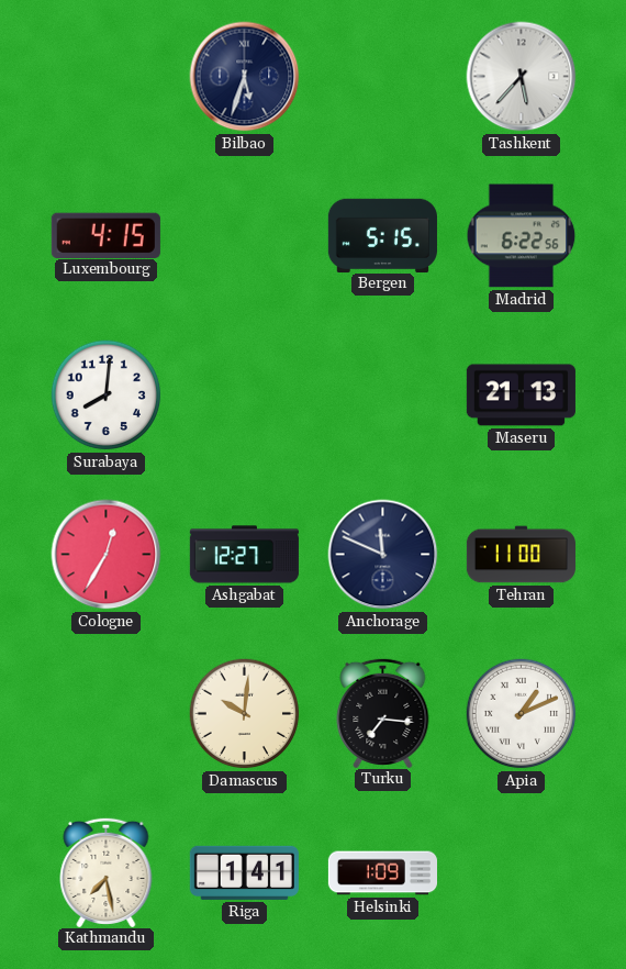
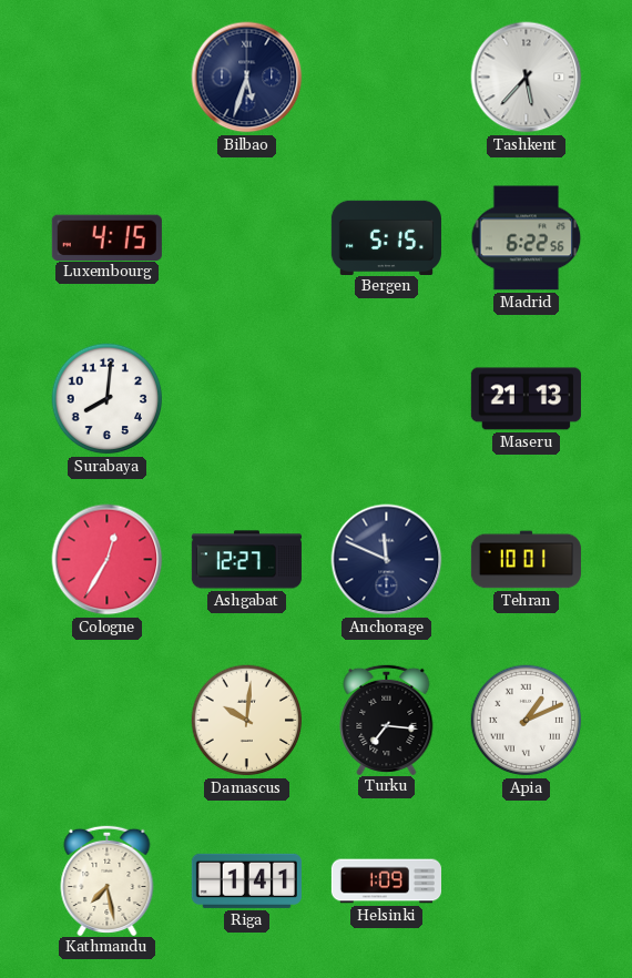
Tehran: 11:00 -> 10:01
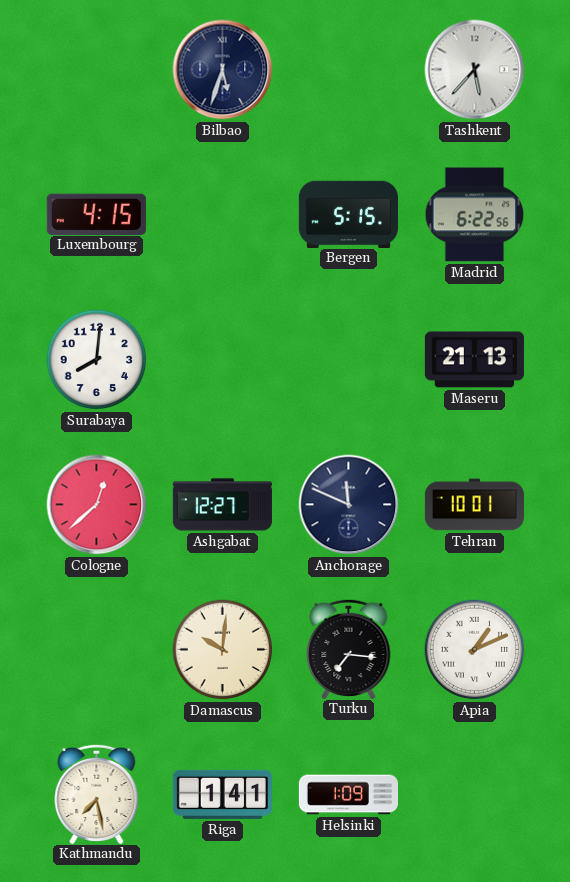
Cologne: 12:35 -> 12:38
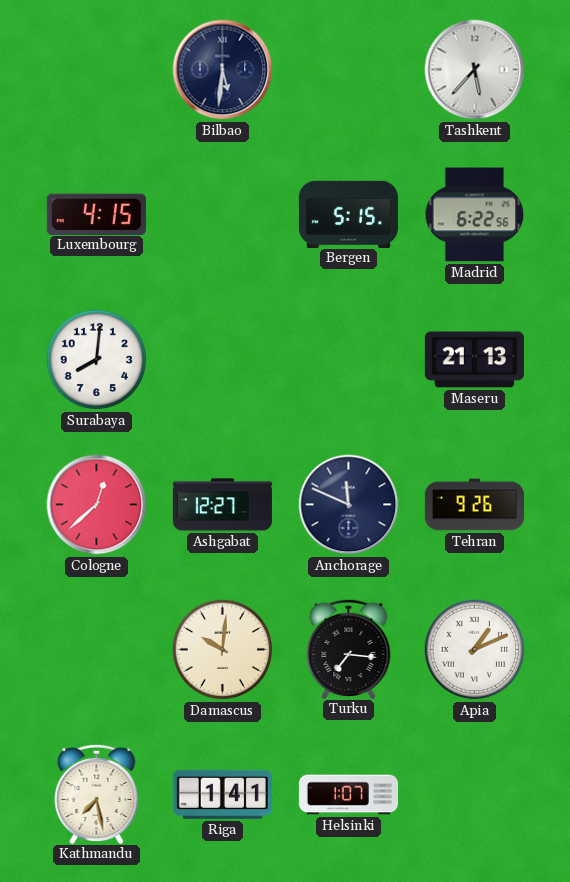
Bilbao: 5:33 -> 5:31
Tehran: 10:01 -> 9:26
Helsinki: 1:09 -> 1:07
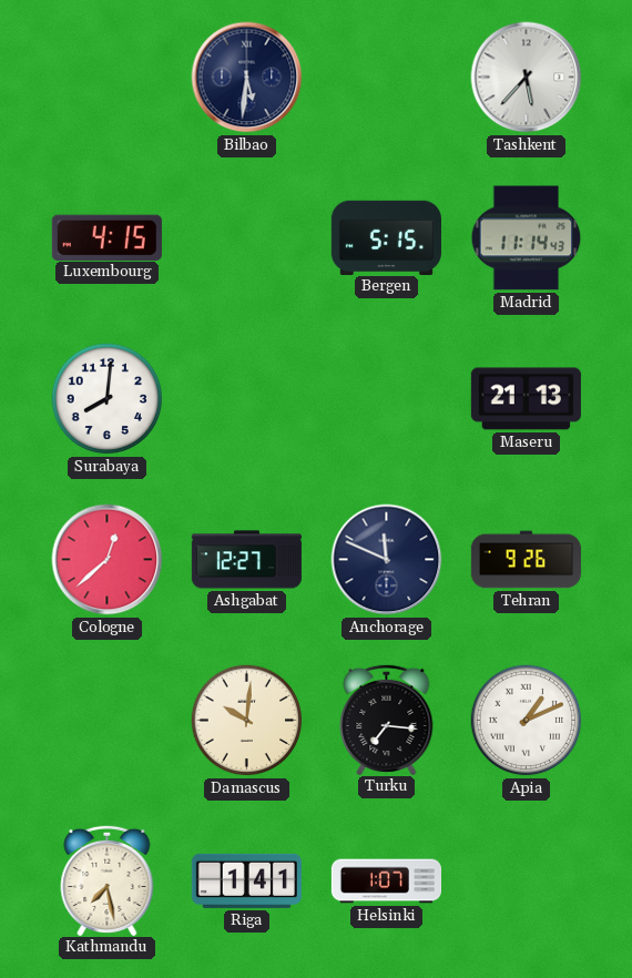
Madrid: 6:22 -> 11:14
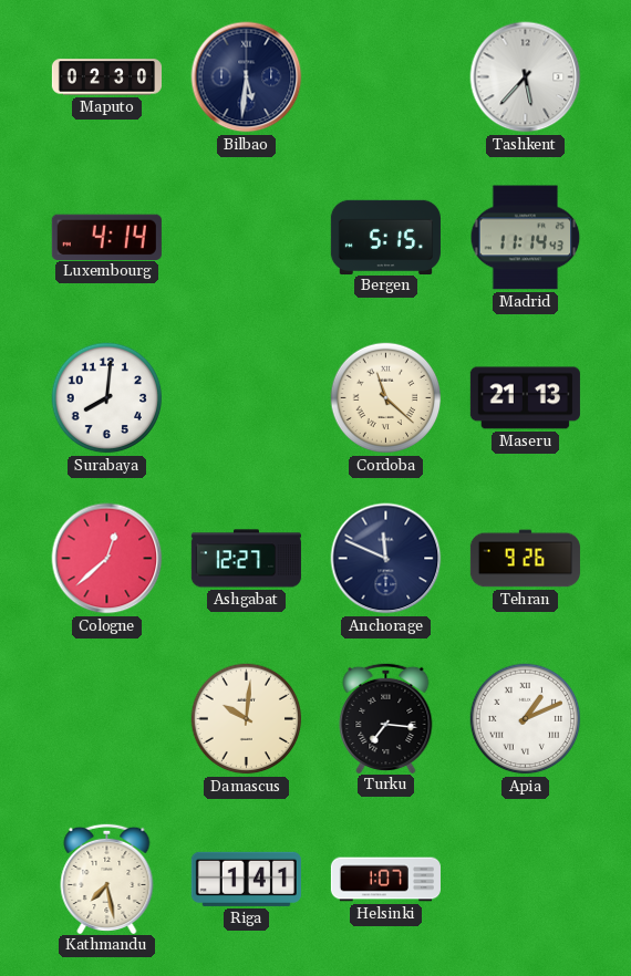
Maputo: none -> 02:30
Luxembourg: 4:15 -> 4:14
Cordoba: none -> 11:22
